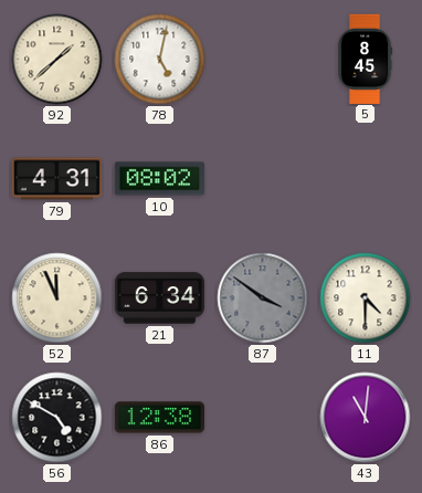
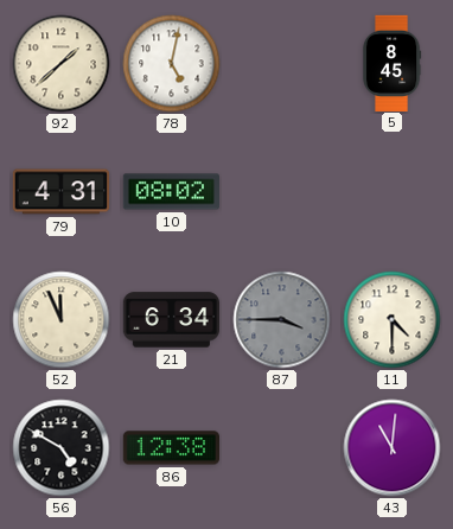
87: 3:51 -> 3:45
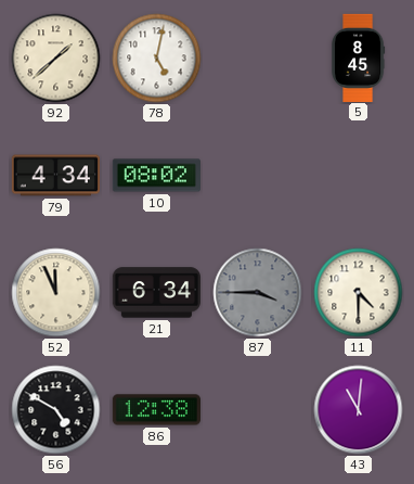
79: 4:31 -> 4:34
